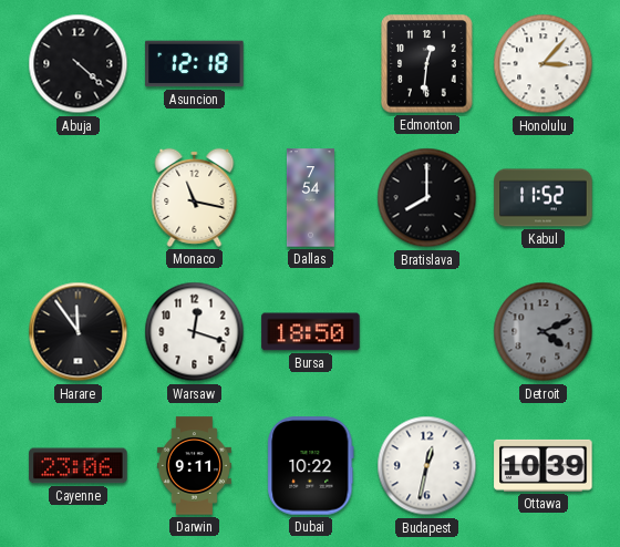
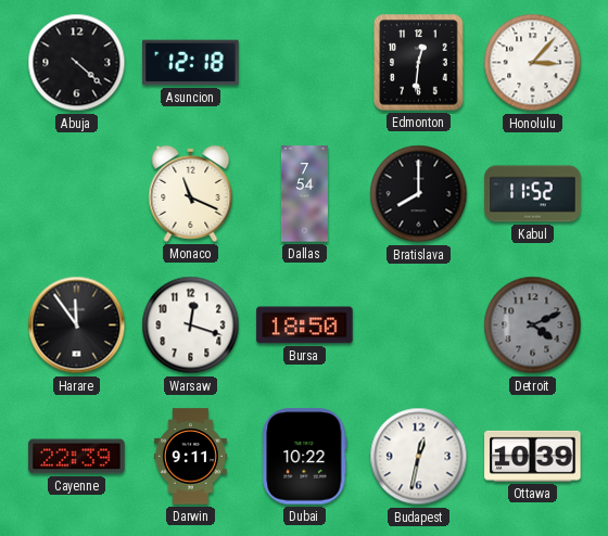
Monaco: 11:17 -> 11:19
Cayenne: 23:06 -> 22:39
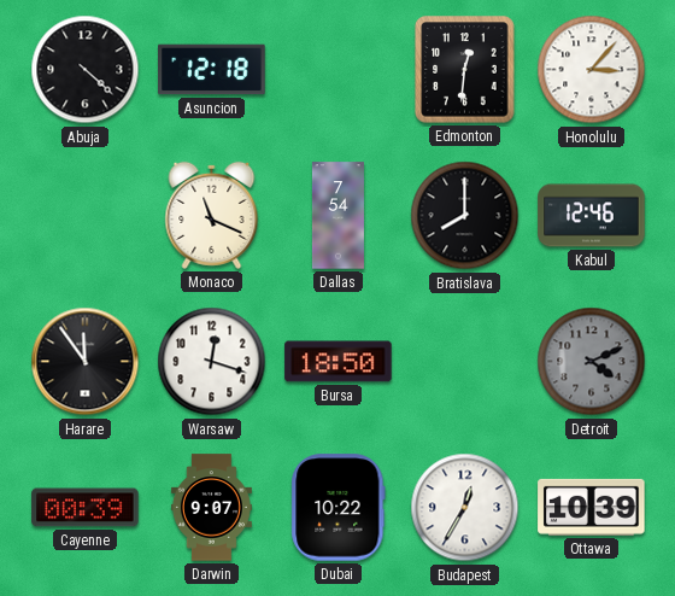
Kabul: 11:52 -> 12:46
Cayenne: 22:39 -> 00:39
Darwin: 9:11 -> 9:07
Budapest: 12:32 -> 12:35
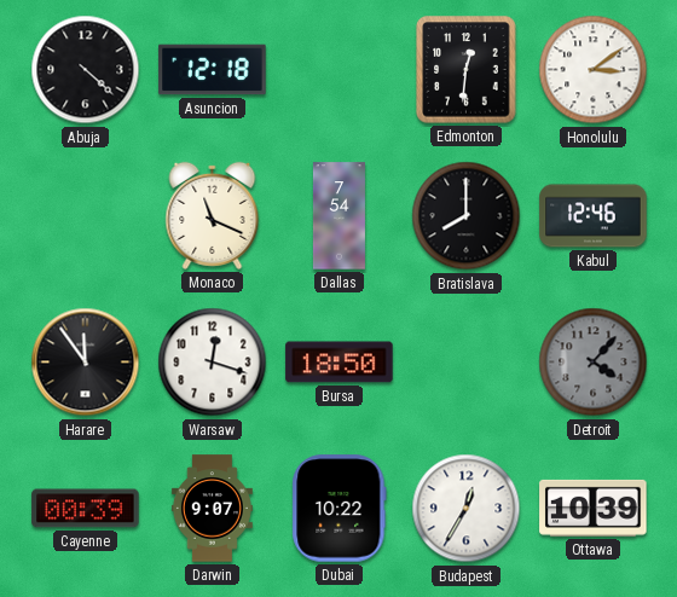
Honolulu: 3:07 -> 3:09
Detroit: 4:11 -> 4:07
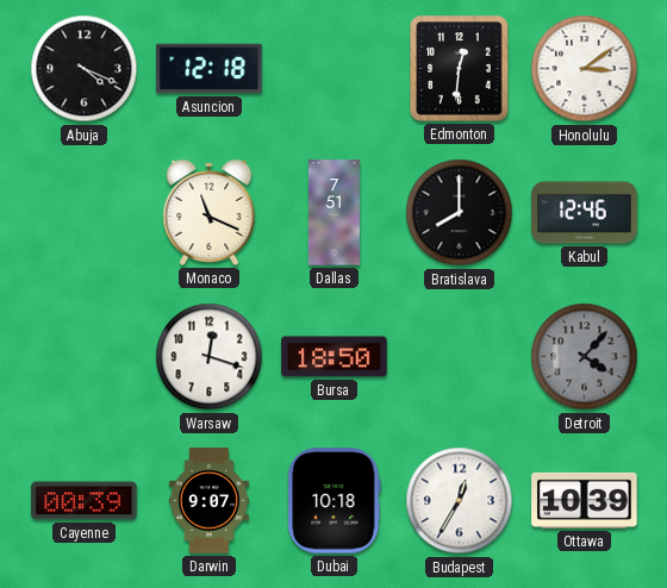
Abuja: 4:22 -> 4:19
Dallas: 7:54 -> 7:51
Harare: 11:54 -> none
Dubai: 10:22 -> 10:18
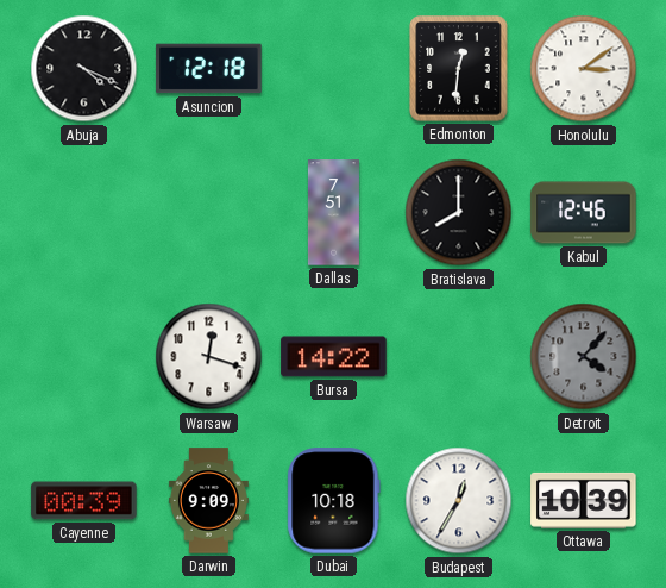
Monaco: 11:19 -> none
Bursa: 18:50 -> 14:22
Darwin: 9:07 -> 9:09
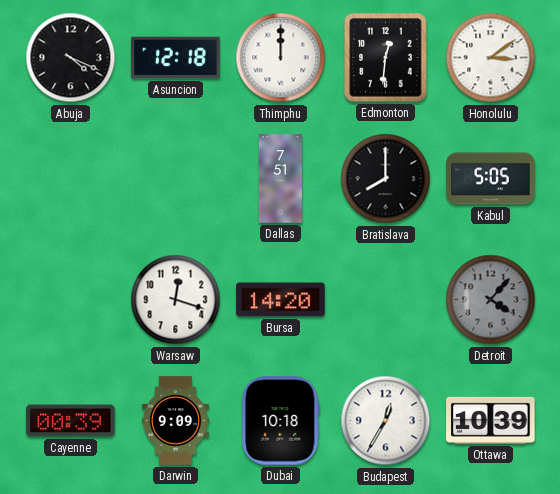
Thimphu: none -> 12:00
Kabul: 12:46 -> 5:05
Bursa: 14:22 -> 14:20
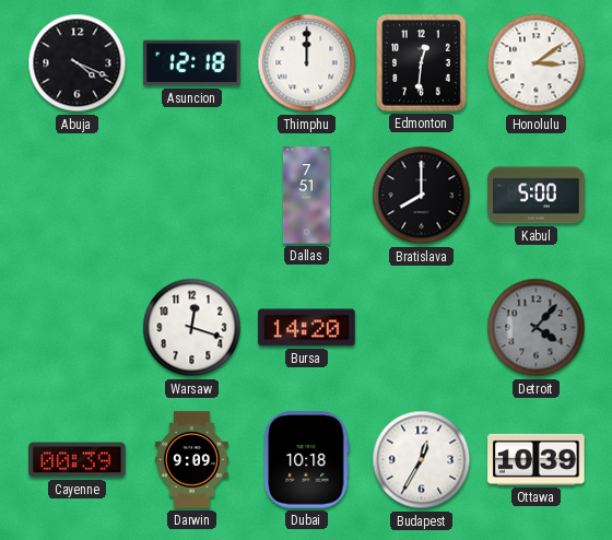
Kabul: 5:05 -> 5:00
